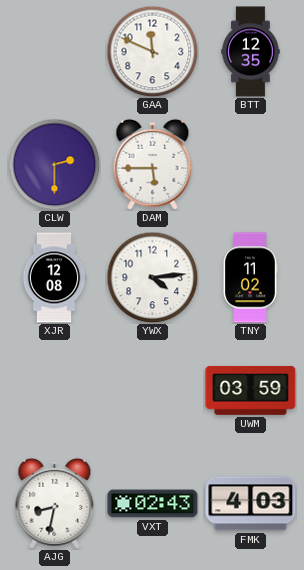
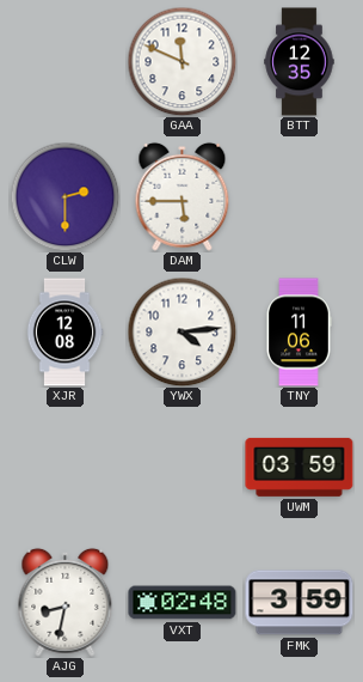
TNY: 11:02 -> 11:06
VXT: 02:43 -> 02:48
FMK: 4:03 -> 3:59
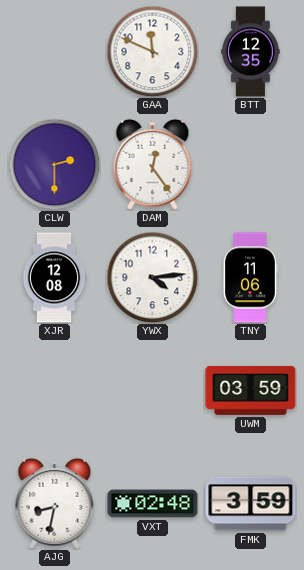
DAM: 5:45 -> 12:24
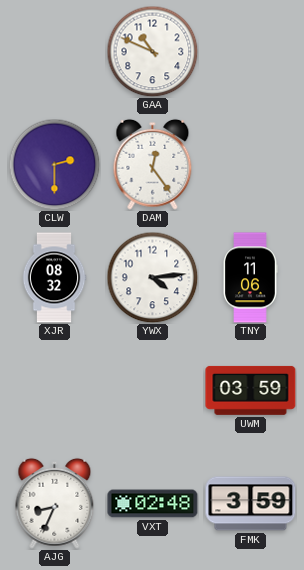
GAA: 11:49 -> 10:49
BTT: 12:35 -> none
XJR: 12:08 -> 08:32
AJG: 8:32 -> 8:34
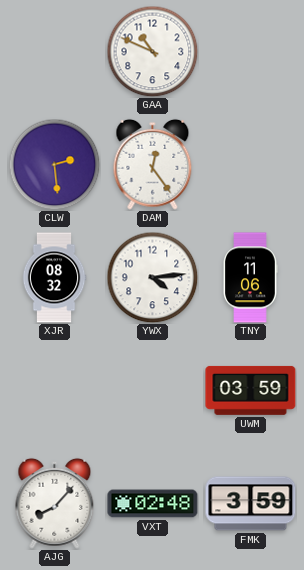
CLW: 2:30 -> 2:29
AJG: 8:34 -> 8:07
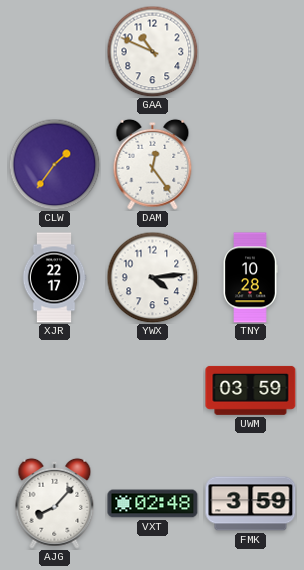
CLW: 2:29 -> 1:36
XJR: 08:32 -> 22:17
TNY: 11:06 -> 10:28
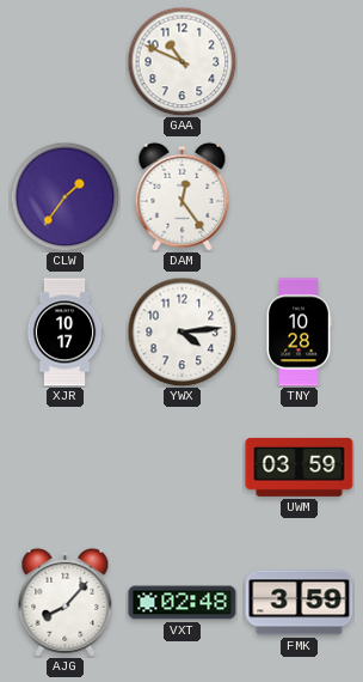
XJR: 22:17 -> 10:17
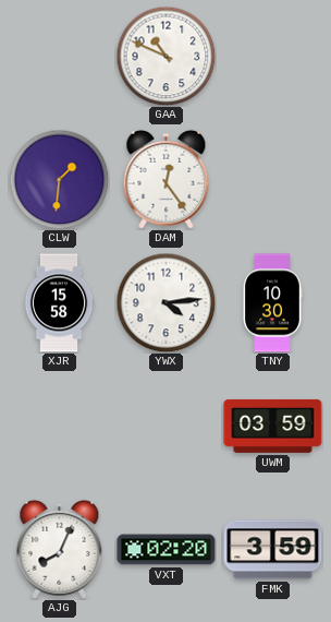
CLW: 1:36 -> 1:31
XJR: 10:17 -> 15:58
TNY: 10:28 -> 10:30
AJG: 8:07 -> 8:04
VXT: 02:48 -> 02:20
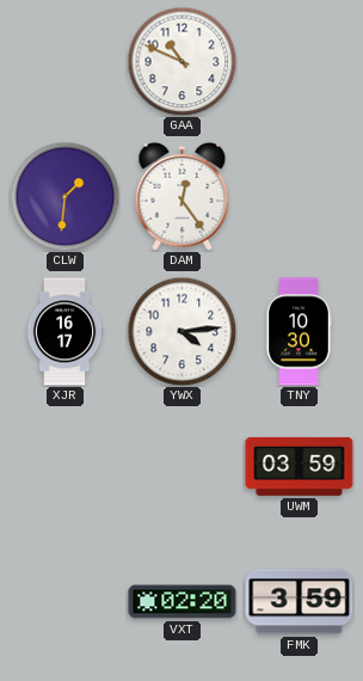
XJR: 15:58 -> 16:17
AJG: 8:04 -> none
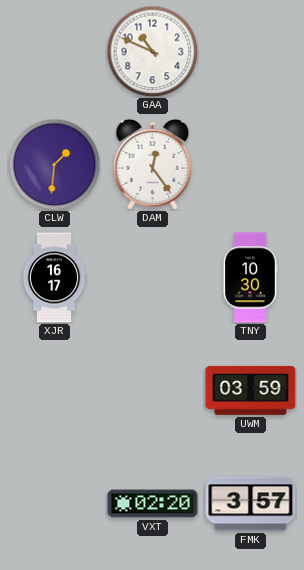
YWX: 4:14 -> none
FMK: 3:59 -> 3:57
